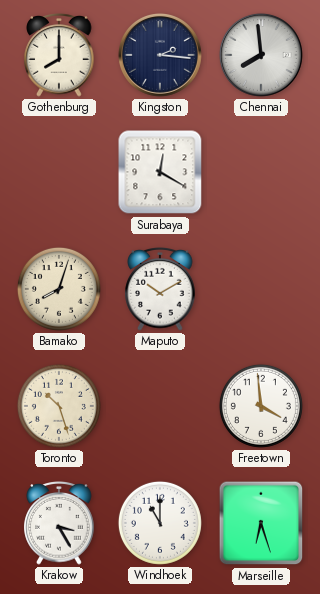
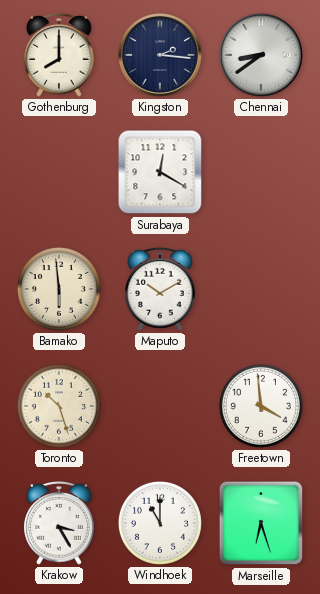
Chennai: 7:59 -> 8:39
Bamako: 8:03 -> 5:59
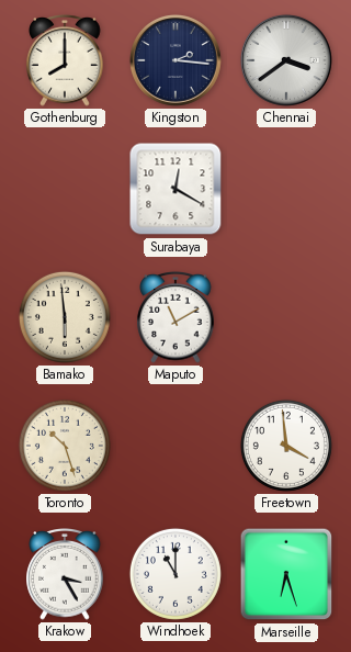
Chennai: 8:39 -> 3:39
Maputo: 10:10 -> 11:10
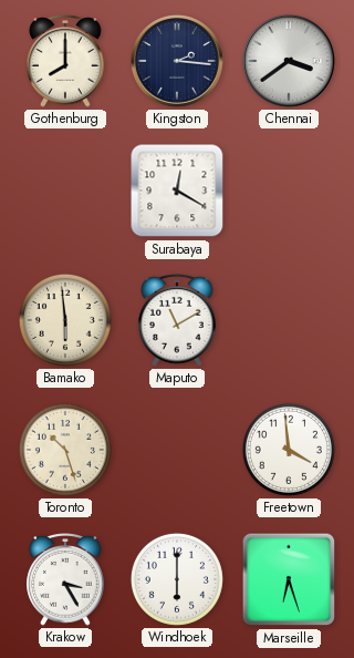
Windhoek: 11:00 -> 6:00
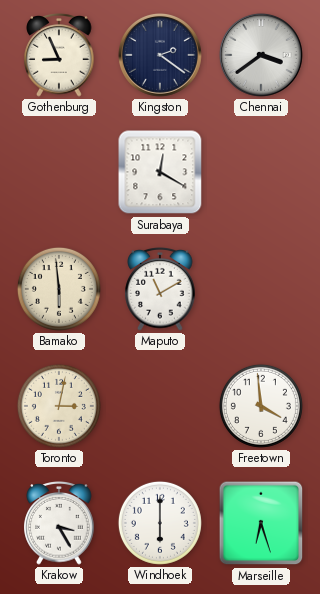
Gothenburg: 8:00 -> 8:56
Kingston: 2:16 -> 2:21
Toronto: 10:27 -> 3:02
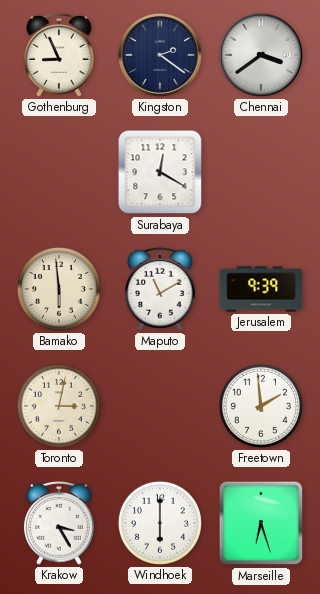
Jerusalem: none -> 9:39
Freetown: 3:59 -> 1:59
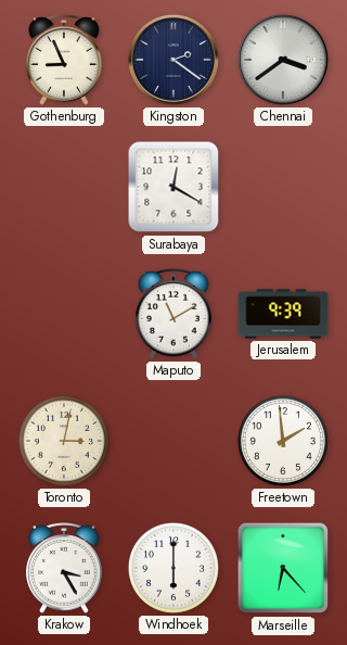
Bamako: 5:59 -> none
Marseille: 6:27 -> 6:23
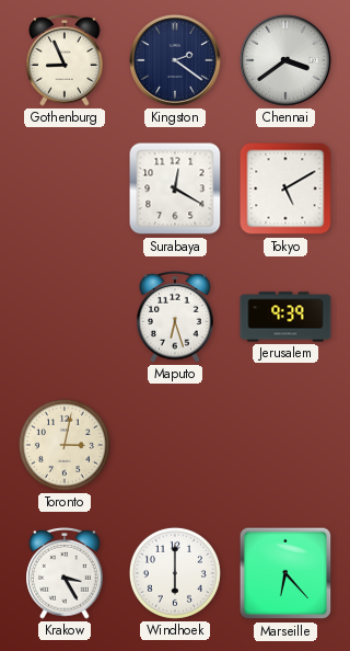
Tokyo: none -> 5:10
Maputo: 11:10 -> 6:27
Freetown: 1:59 -> none
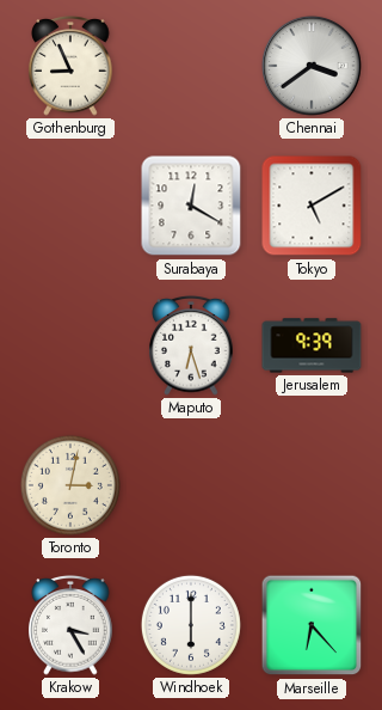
Kingston: 2:21 -> none
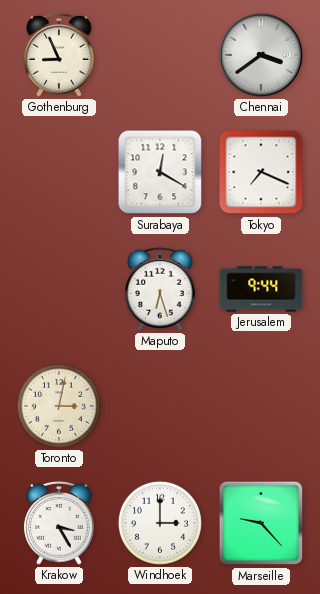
Tokyo: 5:10 -> 7:19
Jerusalem: 9:39 -> 9:44
Windhoek: 6:00 -> 3:00
Marseille: 6:23 -> 9:23
